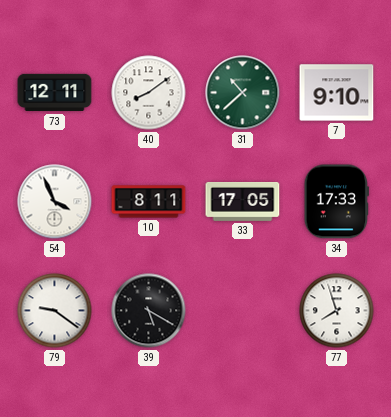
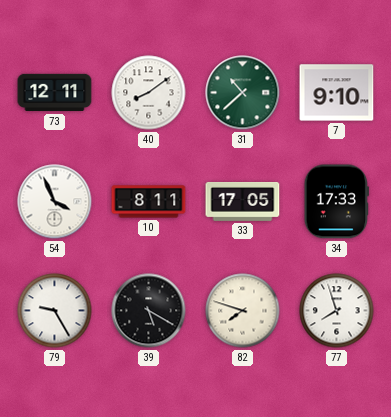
79: 9:21 -> 9:25
82: none -> 7:48
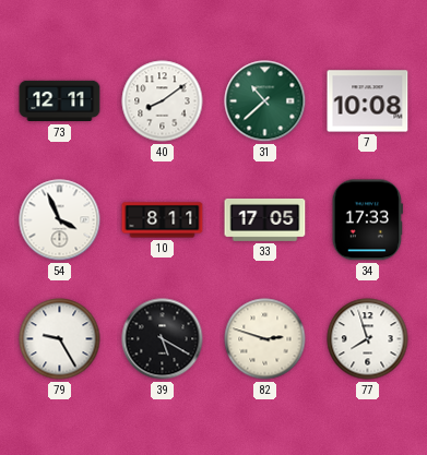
7: 9:10 -> 10:08
82: 7:48 -> 2:48
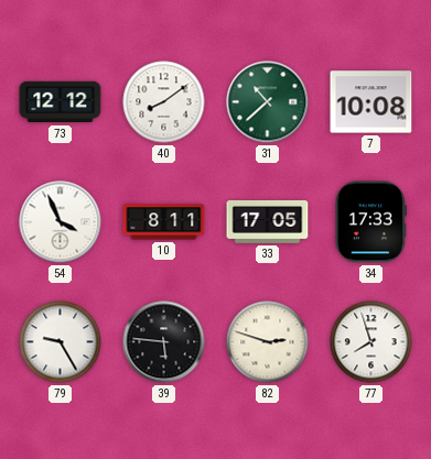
73: 12:11 -> 12:12
39: 5:20 -> 5:46
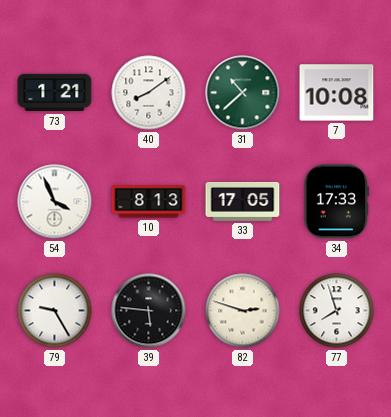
73: 12:12 -> 1:21
10: 8:11 -> 8:13
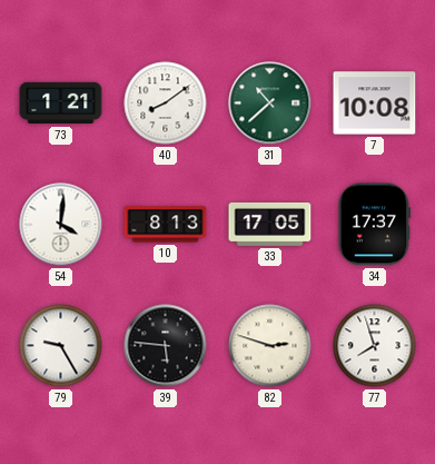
54: 3:56 -> 4:01
34: 17:33 -> 17:37
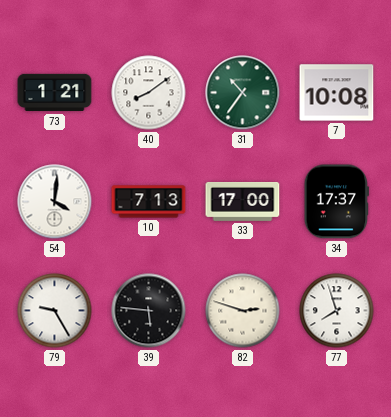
31: 10:38 -> 10:36
10: 8:13 -> 7:13
33: 17:05 -> 17:00
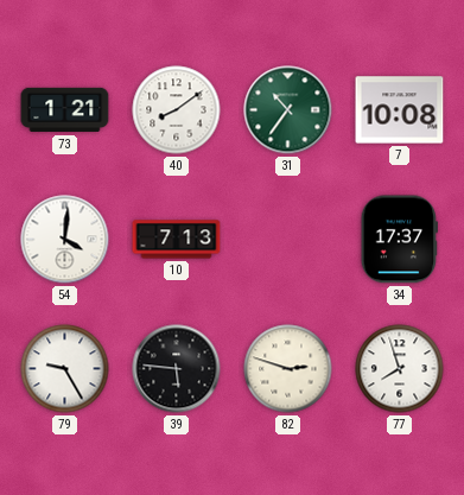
33: 17:00 -> none
